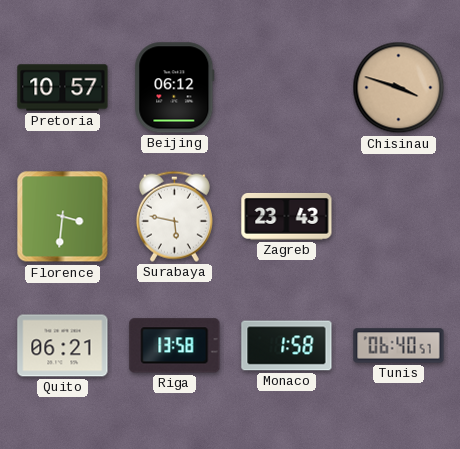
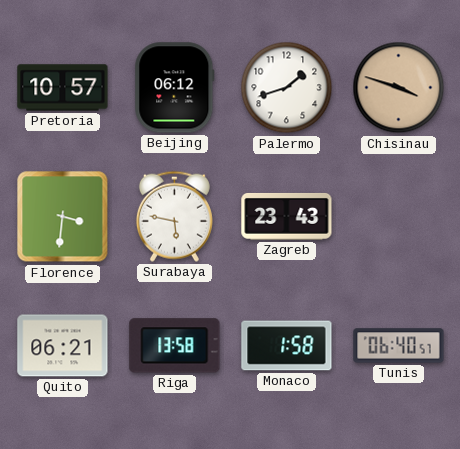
Palermo: none -> 1:42
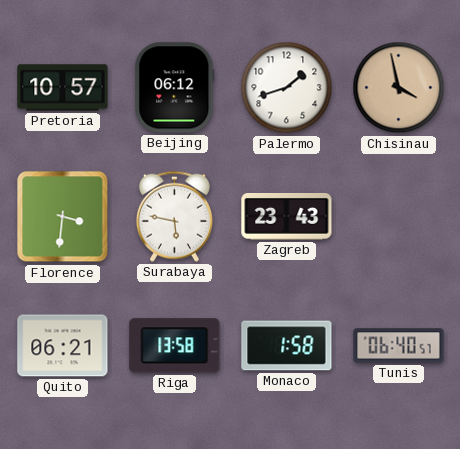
Chisinau: 3:48 -> 3:58
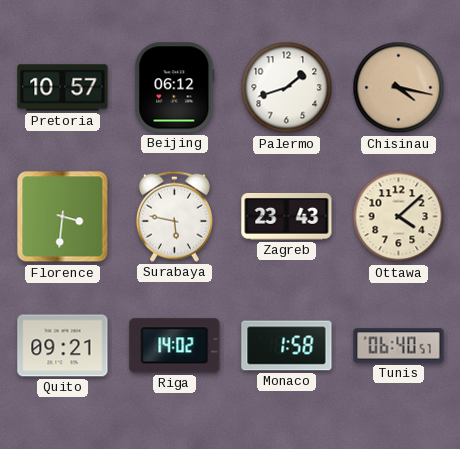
Chisinau: 3:58 -> 4:17
Ottawa: none -> 4:08
Quito: 06:21 -> 09:21
Riga: 13:58 -> 14:02
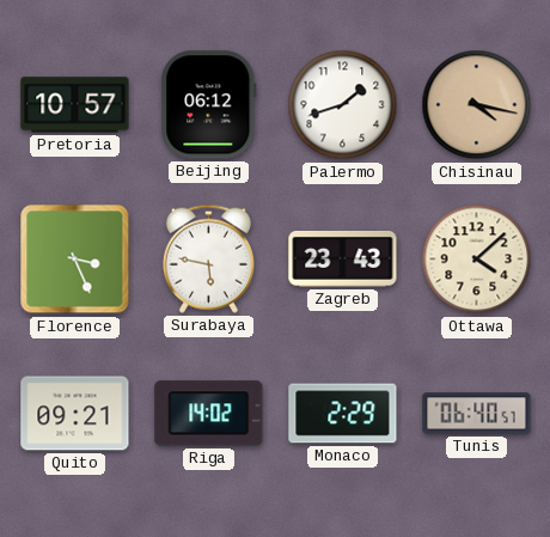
Florence: 3:31 -> 3:26
Monaco: 1:58 -> 2:29
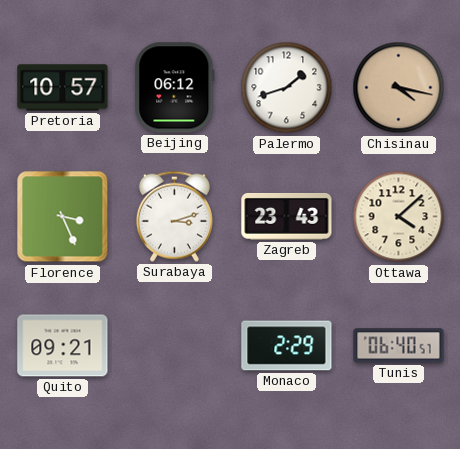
Surabaya: 5:47 -> 3:12
Riga: 14:02 -> none
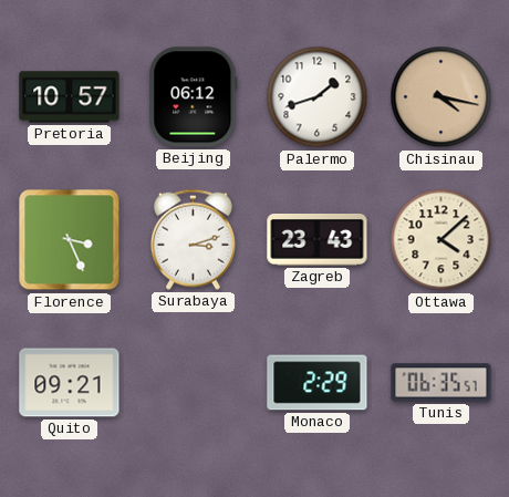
Tunis: 06:40 -> 06:35
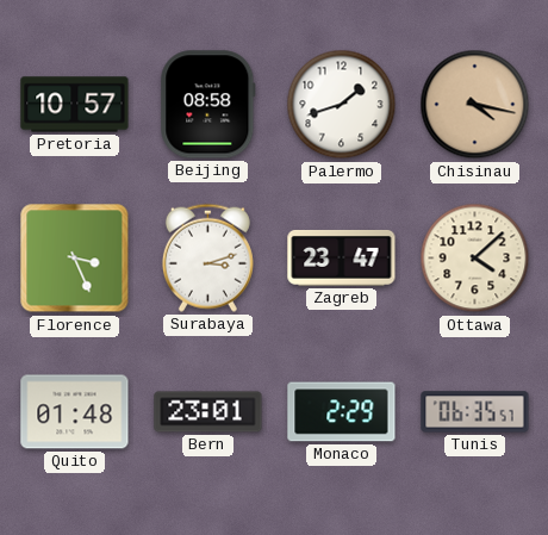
Beijing: 06:12 -> 08:58
Zagreb: 23:43 -> 23:47
Quito: 09:21 -> 01:48
Bern: none -> 23:01
